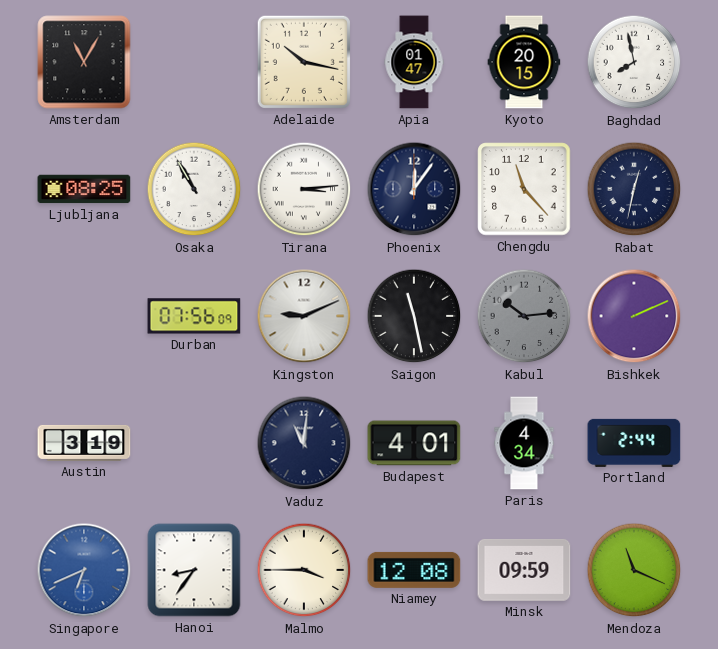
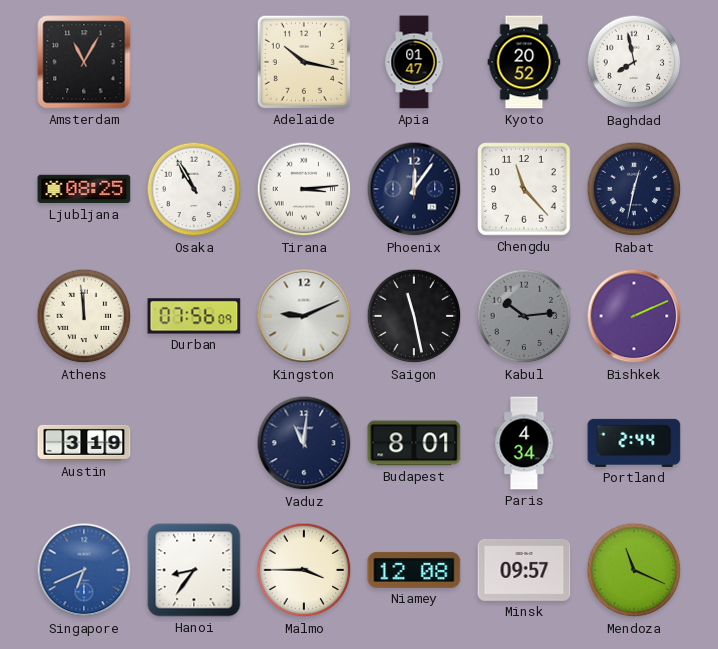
Kyoto: 20:15 -> 20:52
Athens: none -> 11:59
Budapest: 4:01 -> 8:01
Minsk: 09:59 -> 09:57
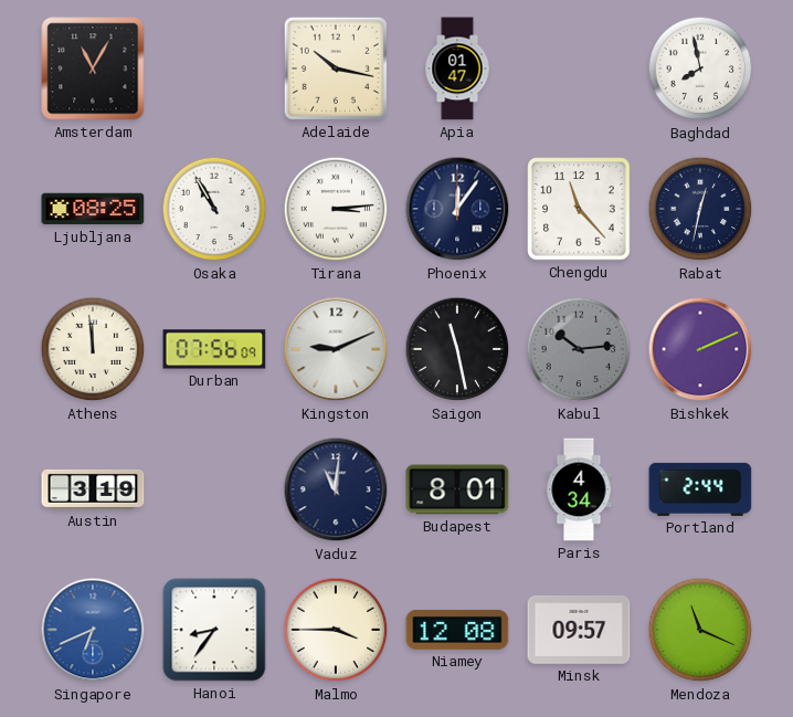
Kyoto: 20:52 -> none
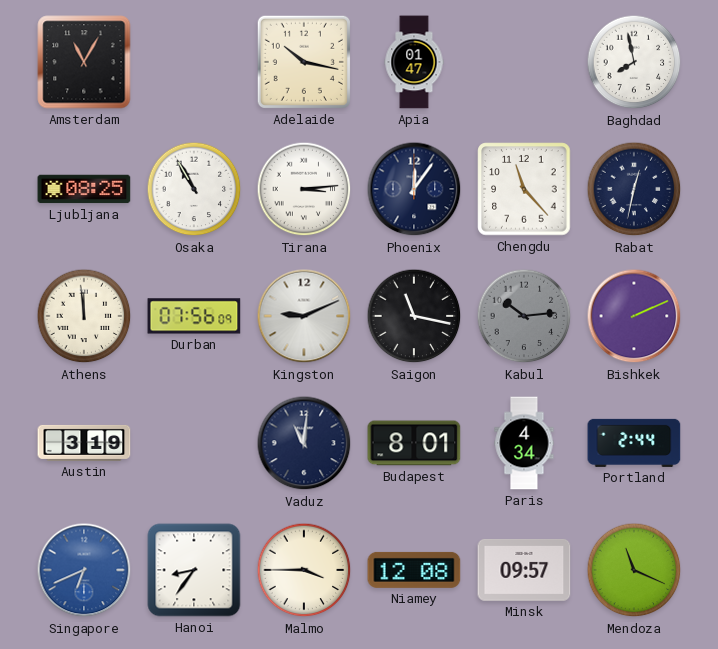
Saigon: 11:28 -> 11:17
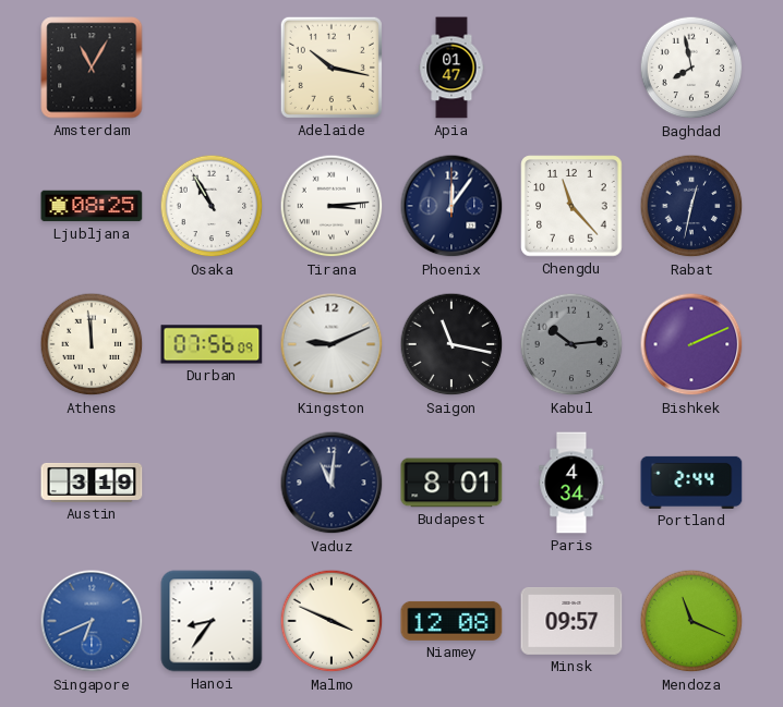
Malmo: 3:45 -> 3:49
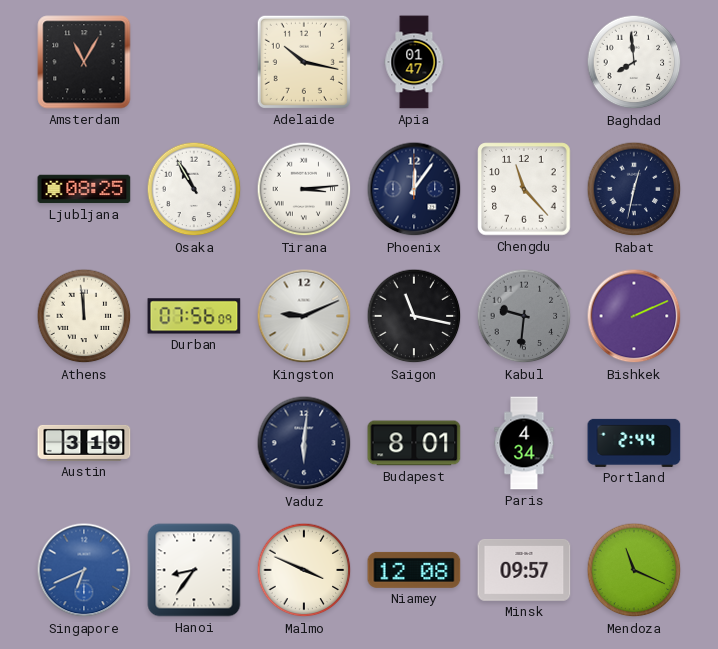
Baghdad: 7:58 -> 7:59
Kabul: 10:14 -> 9:31
Vaduz: 11:01 -> 6:01
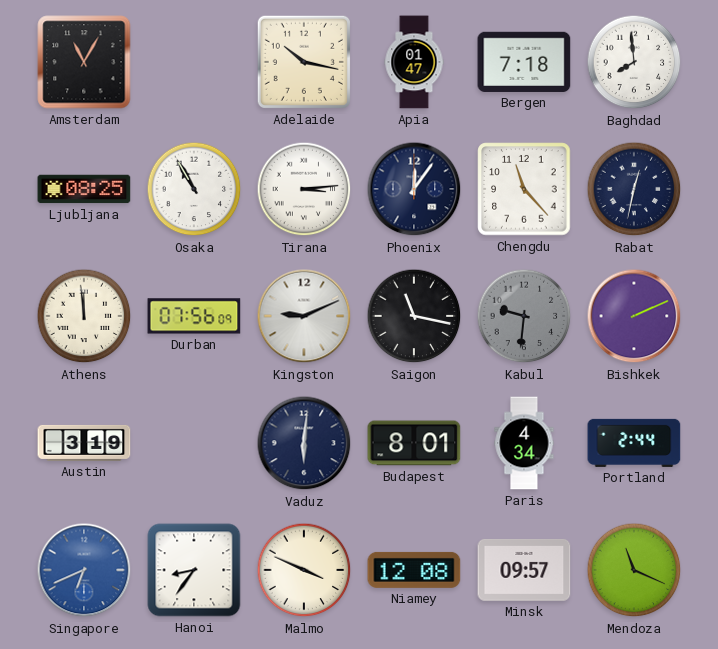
Bergen: none -> 7:18
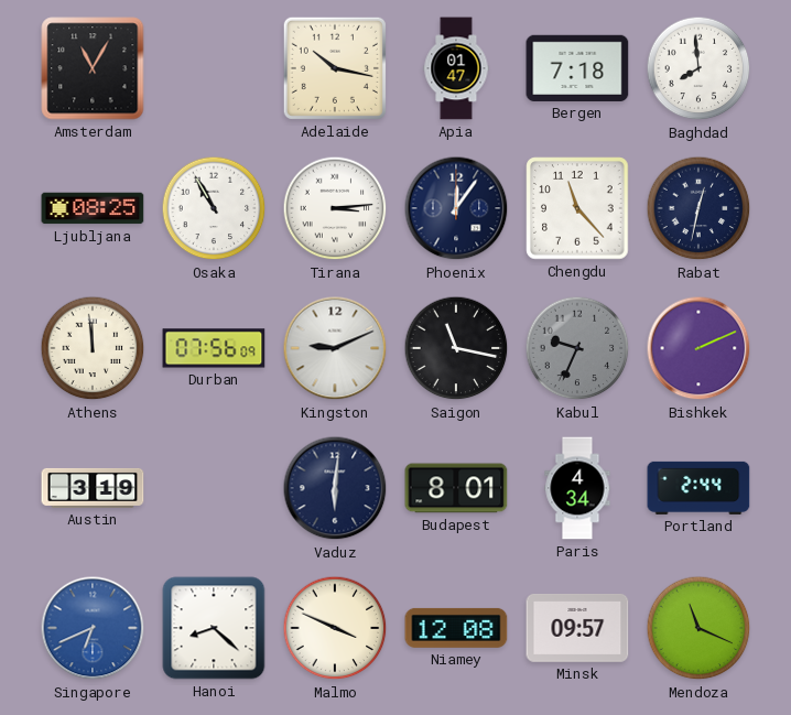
Kabul: 9:31 -> 9:34
Hanoi: 8:36 -> 8:22
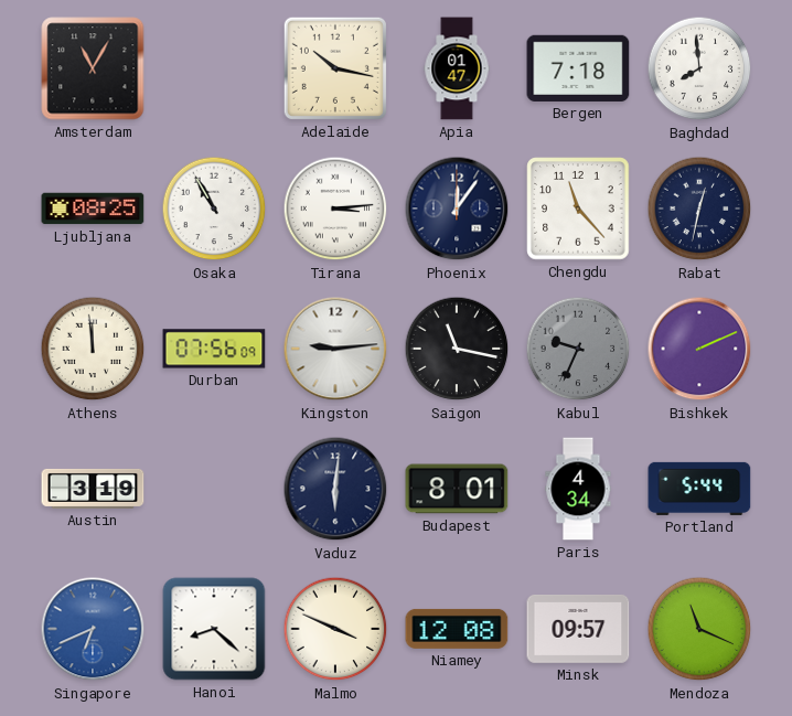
Kingston: 9:11 -> 9:14
Portland: 2:44 -> 5:44
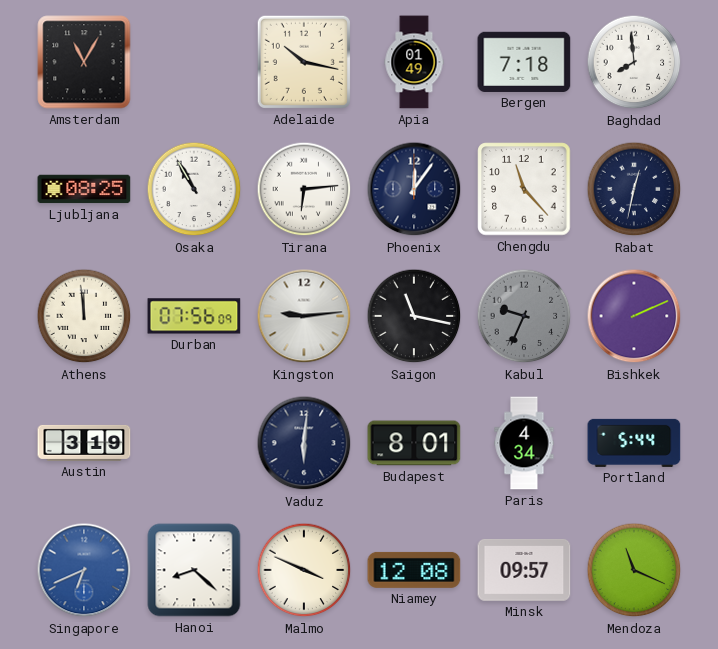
Apia: 01:47 -> 01:49
Tirana: 3:14 -> 6:14
